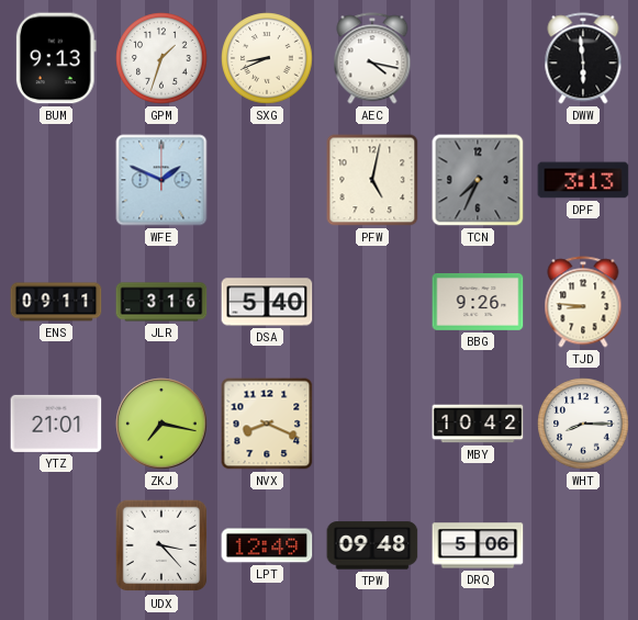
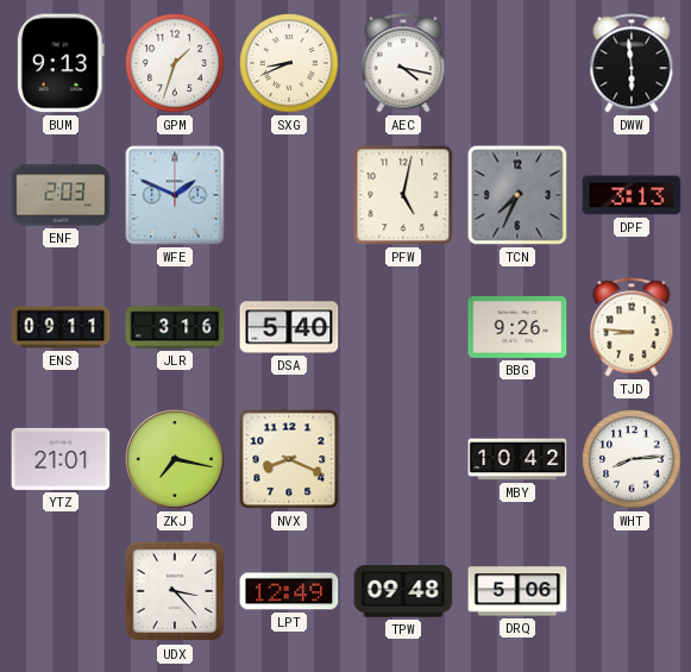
ENF: none -> 2:03
WHT: 8:15 -> 8:14
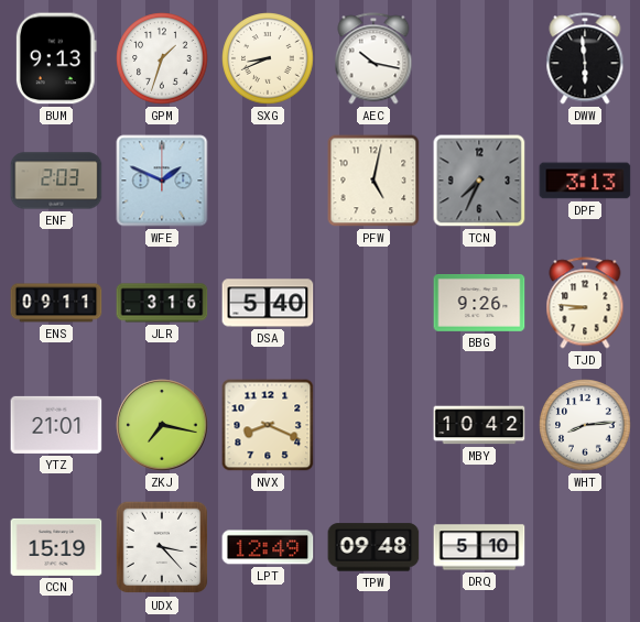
AEC: 4:17 -> 10:17
CCN: none -> 15:19
DRQ: 5:06 -> 5:10
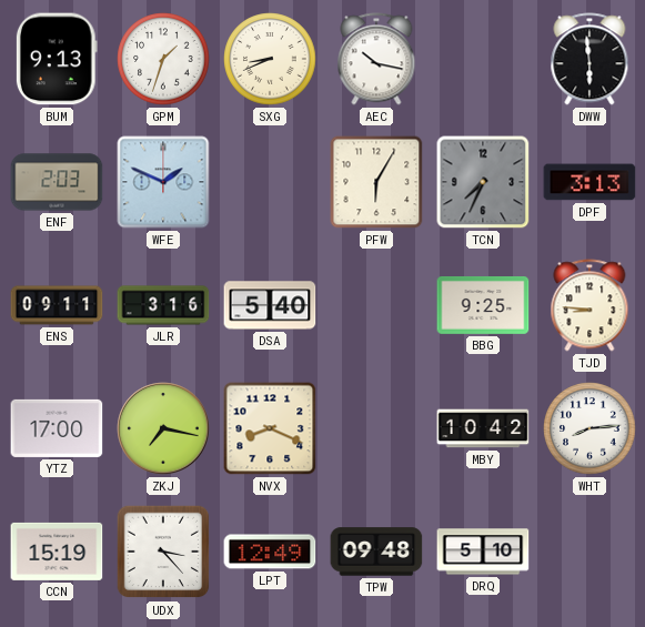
PFW: 5:02 -> 6:05
BBG: 9:26 -> 9:25
YTZ: 21:01 -> 17:00
